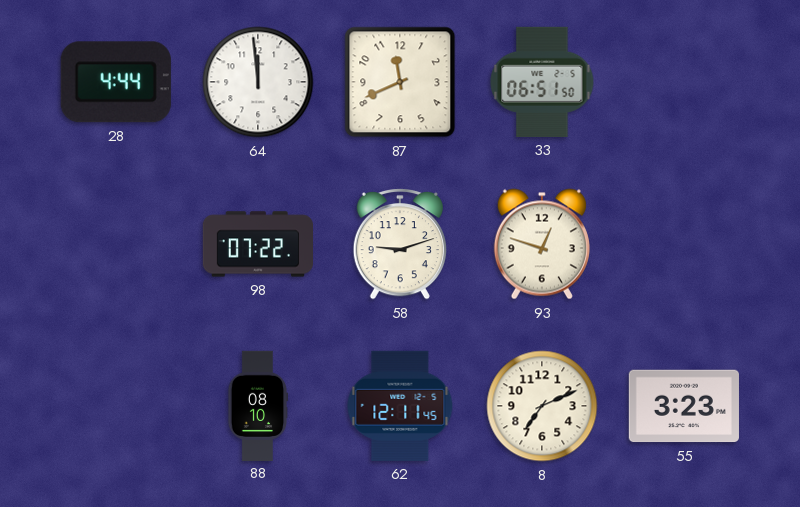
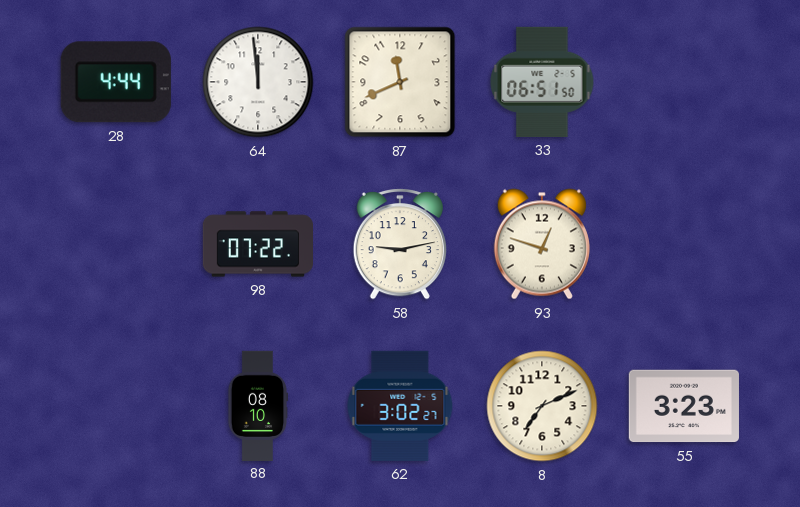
58: 9:12 -> 9:13
62: 12:11 -> 3:02
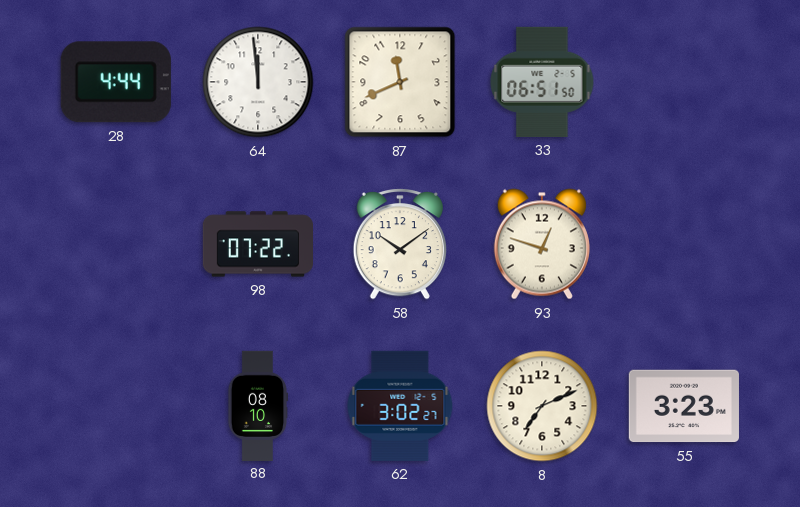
58: 9:13 -> 10:09
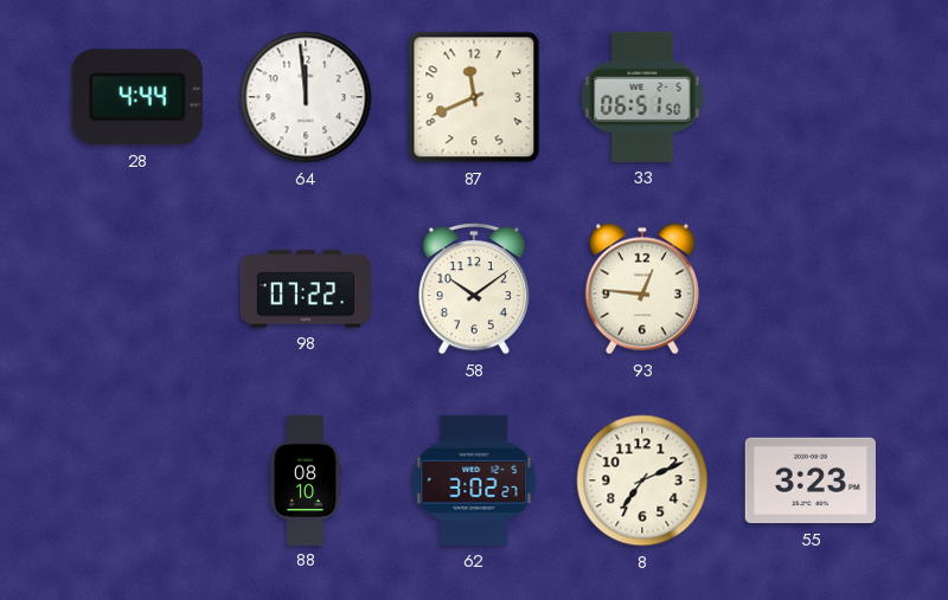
93: 12:48 -> 12:46
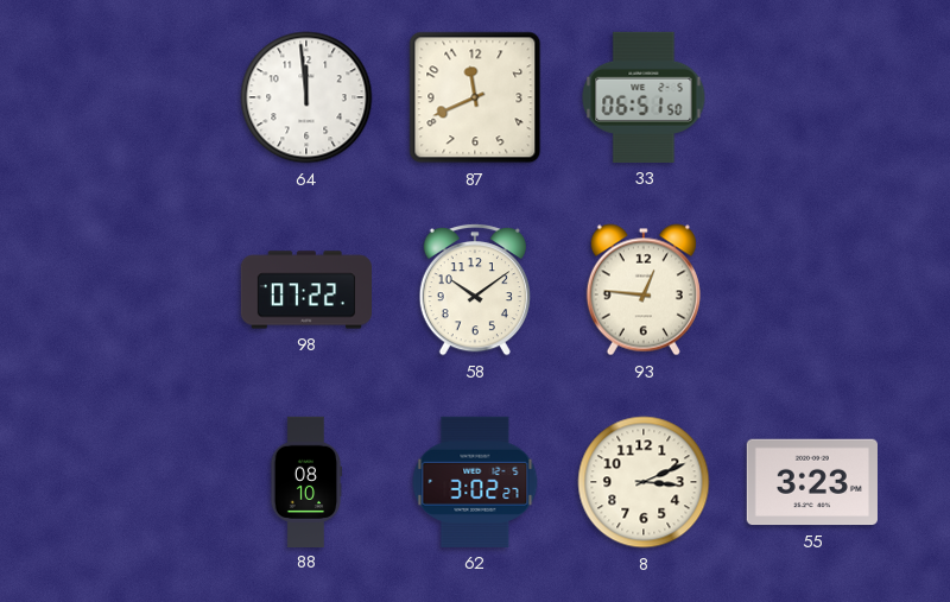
28: 4:44 -> none
8: 7:11 -> 3:11
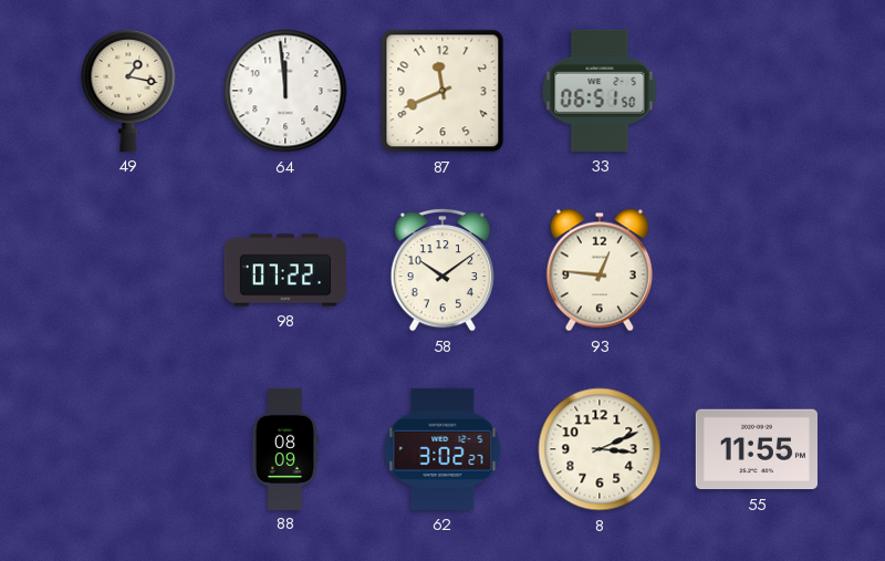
49: none -> 1:17
88: 08:10 -> 08:09
55: 3:23 -> 11:55
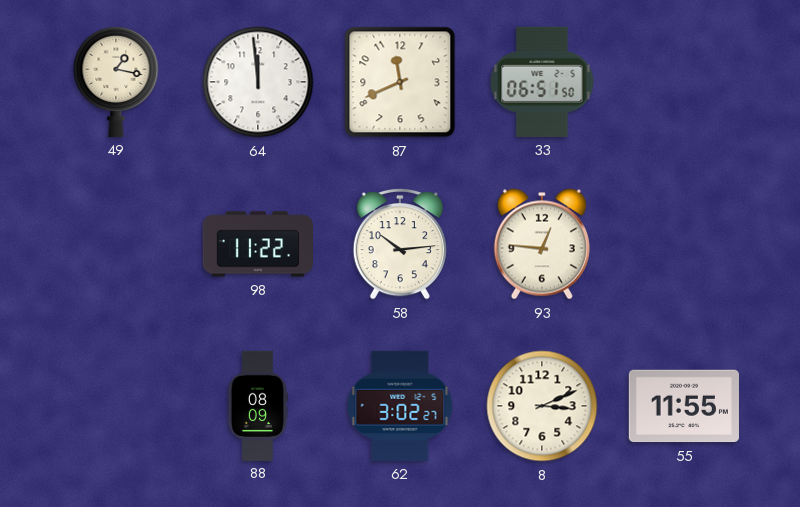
98: 07:22 -> 11:22
58: 10:09 -> 10:14
